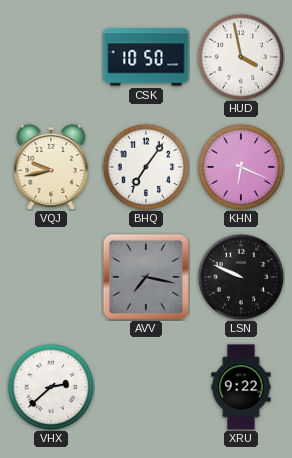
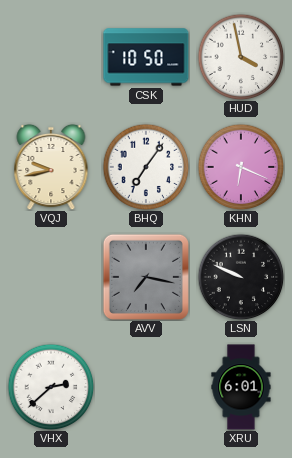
XRU: 9:22 -> 6:01
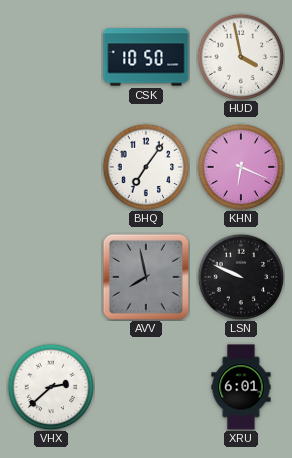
VQJ: 9:43 -> none
AVV: 7:17 -> 7:58
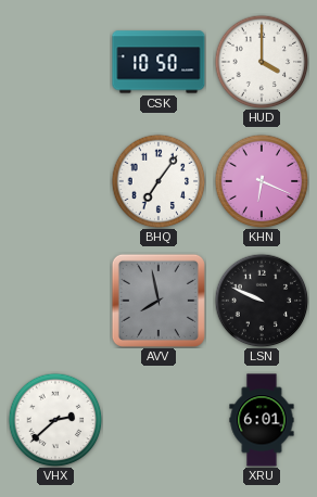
HUD: 3:58 -> 4:00
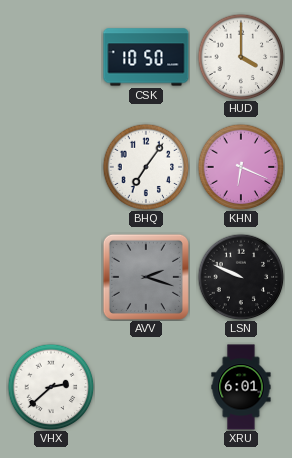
AVV: 7:58 -> 2:18
